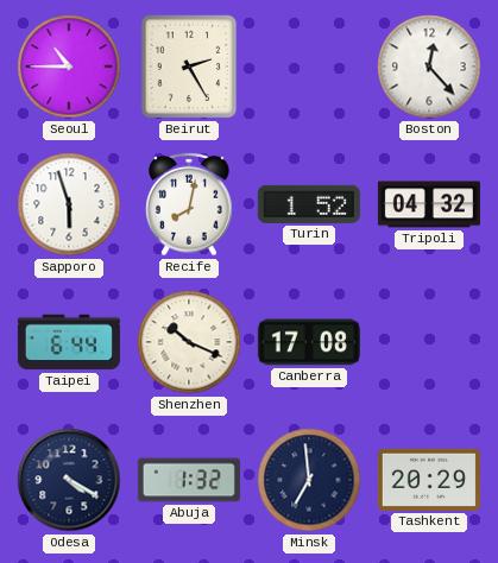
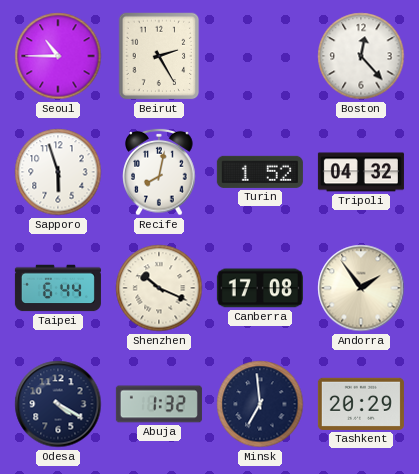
Andorra: none -> 1:54
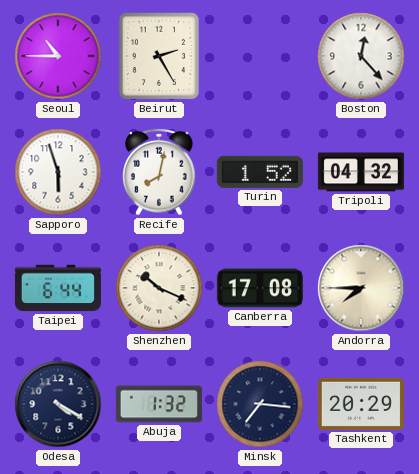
Andorra: 1:54 -> 7:45
Minsk: 6:59 -> 7:16
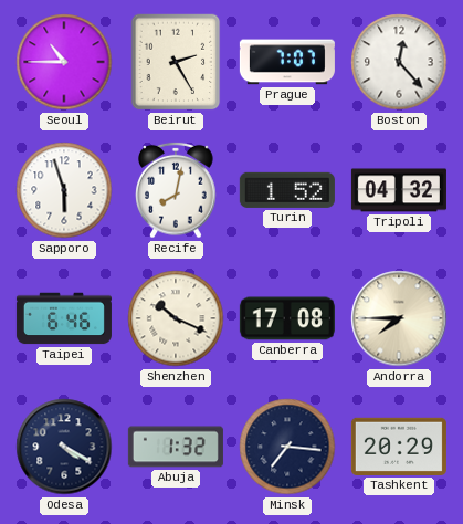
Prague: none -> 7:07
Taipei: 6:44 -> 6:46
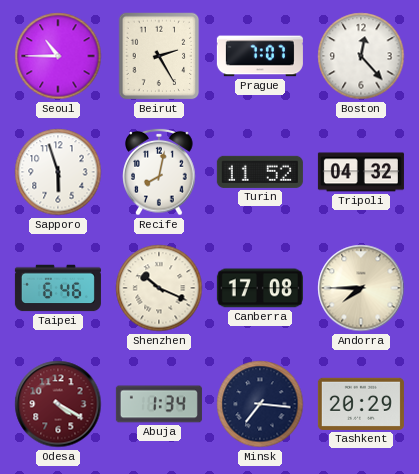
Turin: 1:52 -> 11:52
Odesa dial: navy -> burgundy
Abuja: 1:32 -> 1:34
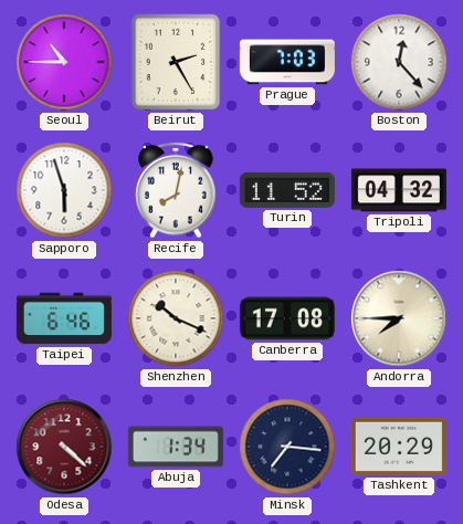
Prague: 7:07 -> 7:03
Odesa: 4:20 -> 4:22
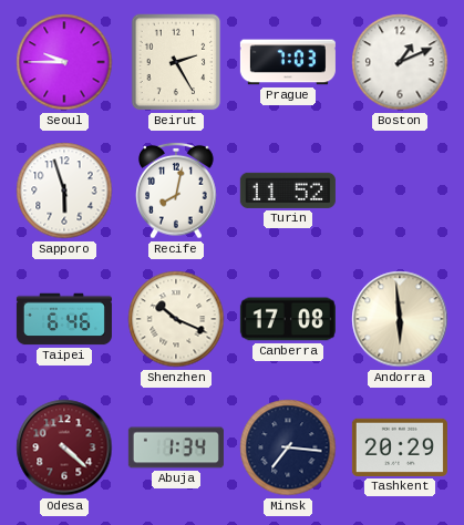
Seoul: 10:45 -> 9:45
Boston: 12:23 -> 1:11
Tripoli: 04:32 -> none
Andorra: 7:45 -> 5:59
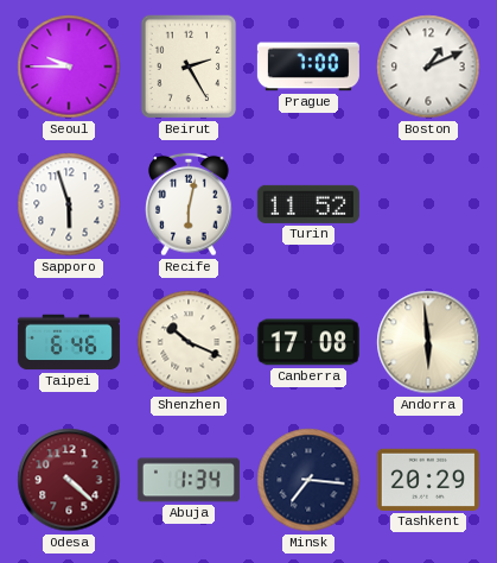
Prague: 7:03 -> 7:00
Recife: 8:02 -> 6:02
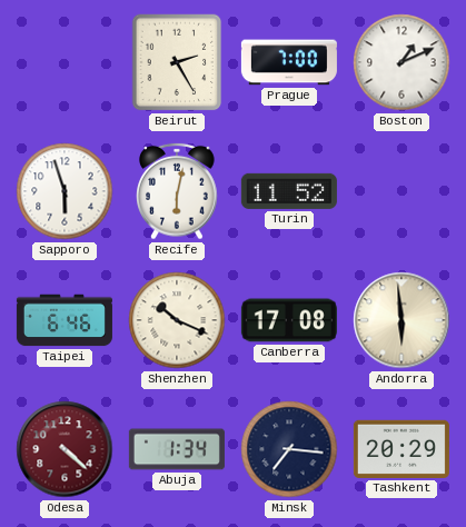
Seoul: 9:45 -> none
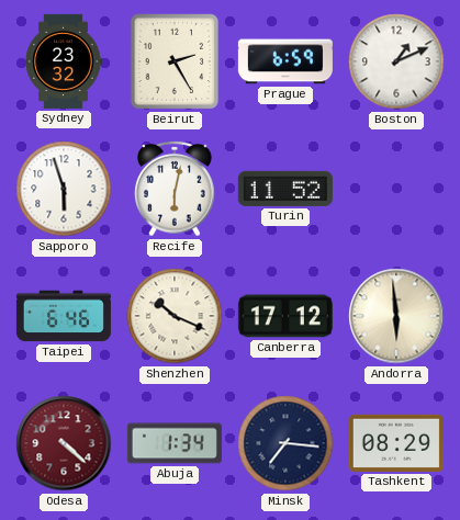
Sydney: none -> 23:32
Prague: 7:00 -> 6:59
Canberra: 17:08 -> 17:12
Tashkent: 20:29 -> 08:29
